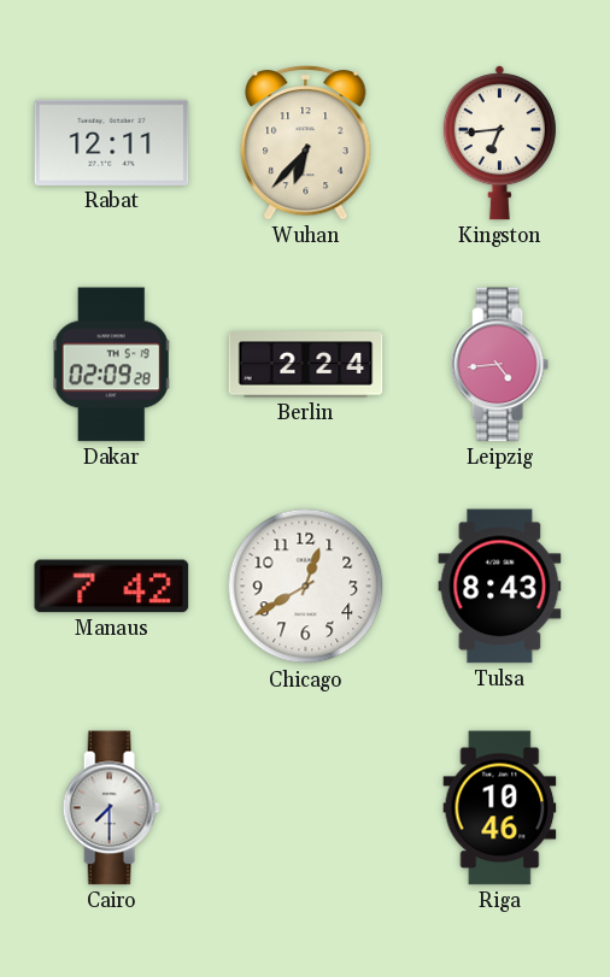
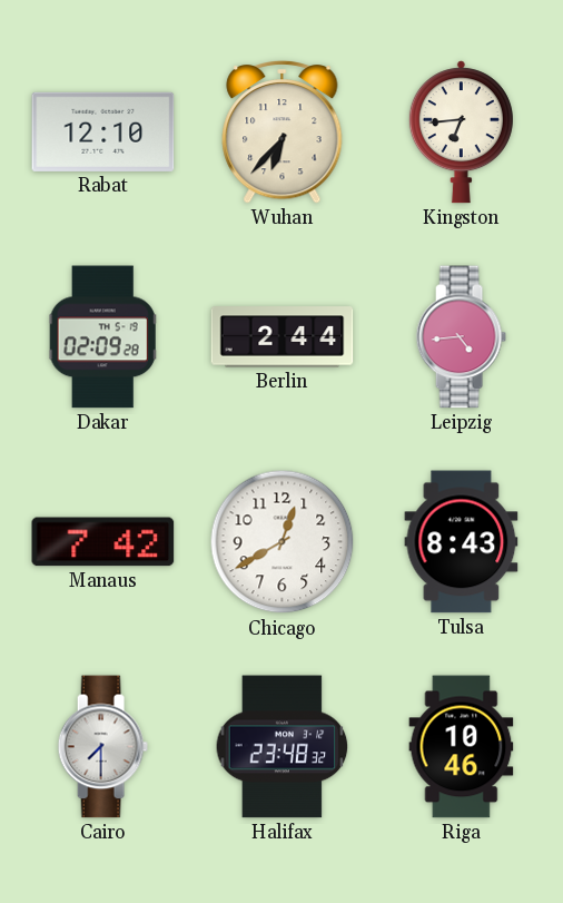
Rabat: 12:11 -> 12:10
Berlin: 2:24 -> 2:44
Halifax: none -> 23:48
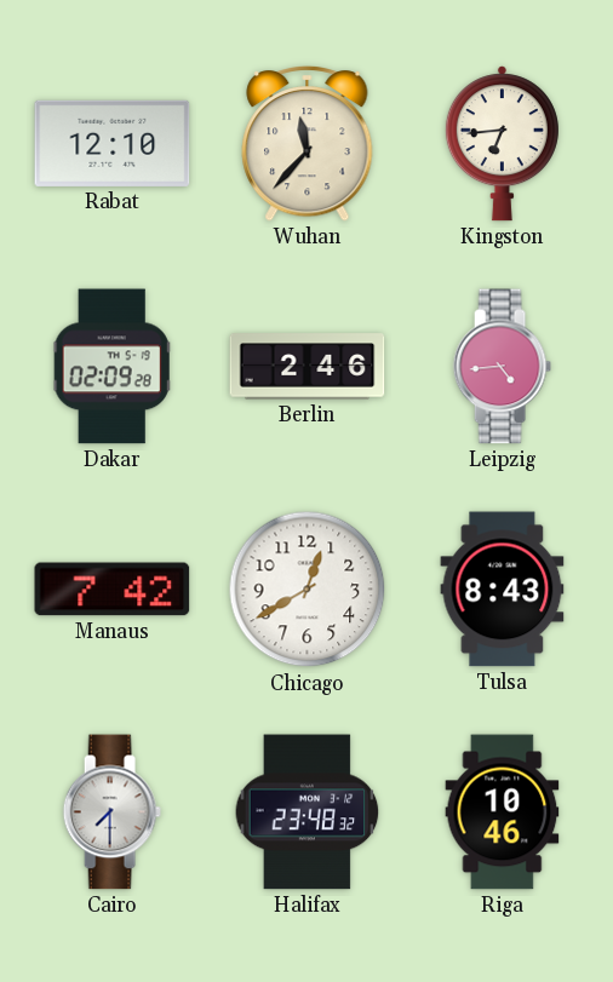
Wuhan: 6:37 -> 11:37
Berlin: 2:44 -> 2:46
